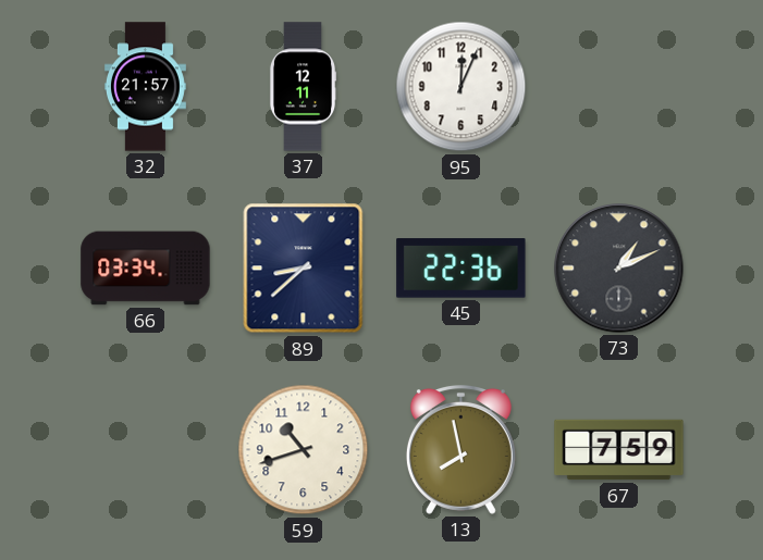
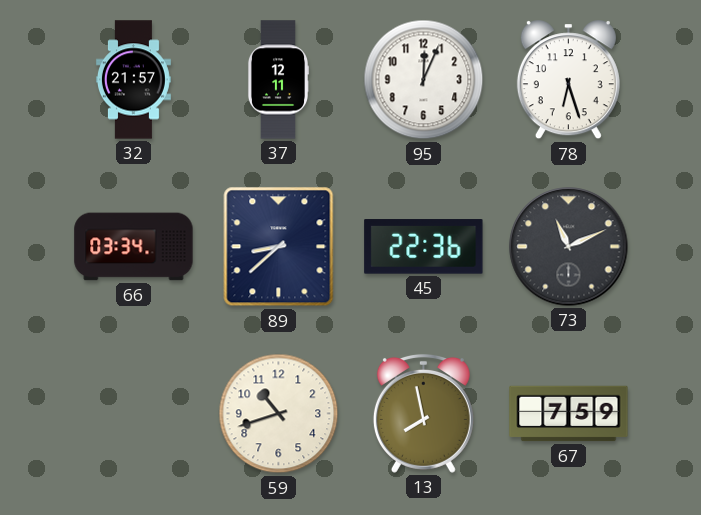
78: none -> 6:27
73: 1:11 -> 11:11
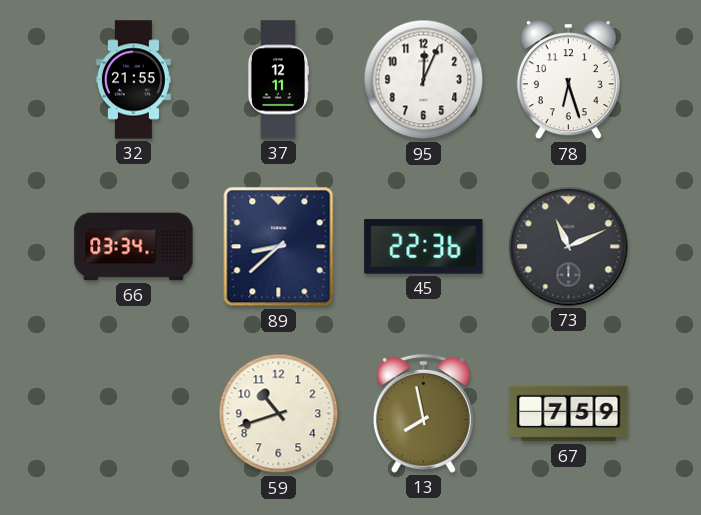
32: 21:57 -> 21:55
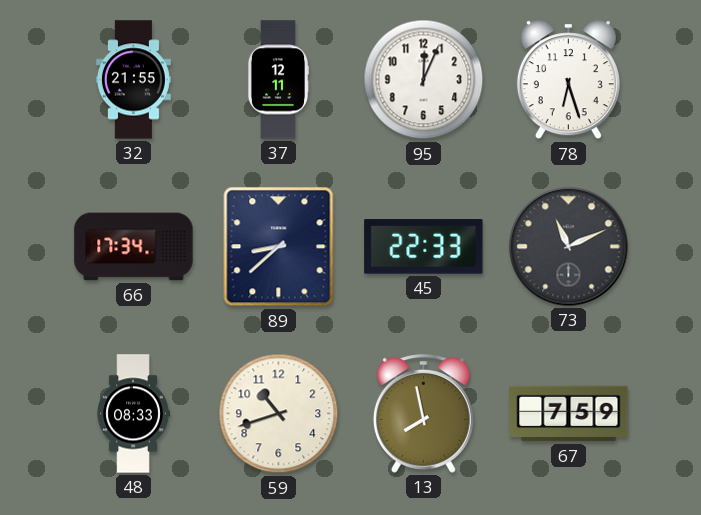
66: 03:34 -> 17:34
45: 22:36 -> 22:33
48: none -> 08:33
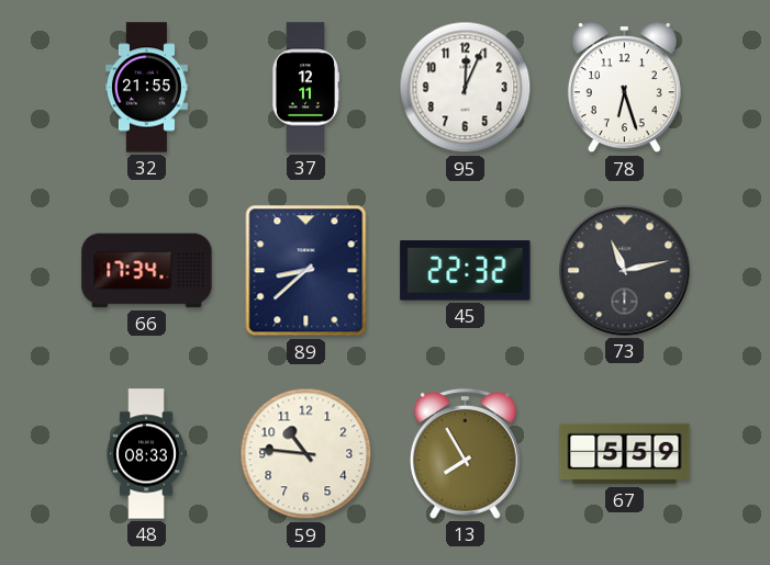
45: 22:33 -> 22:32
73: 11:11 -> 11:13
59: 10:42 -> 10:46
13: 7:58 -> 7:55
67: 7:59 -> 5:59
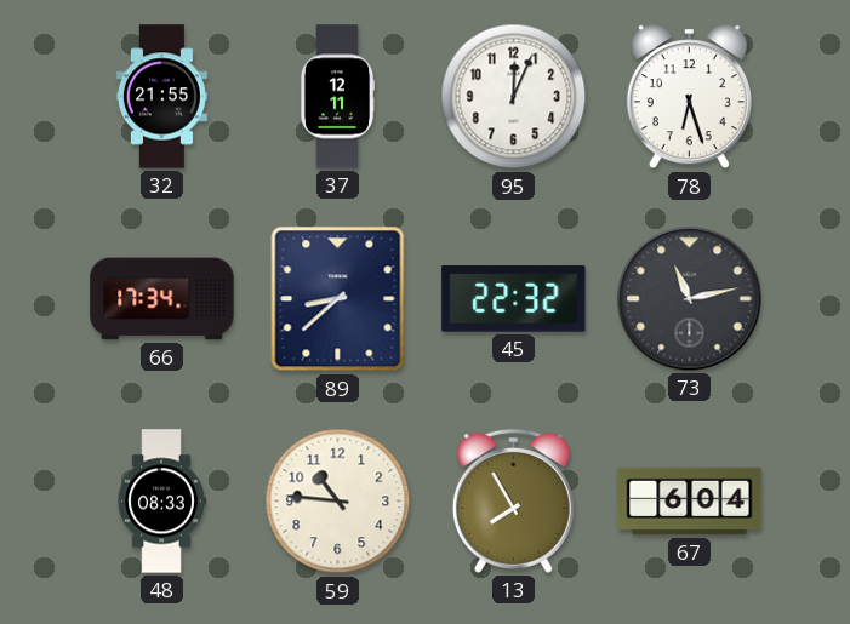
67: 5:59 -> 6:04
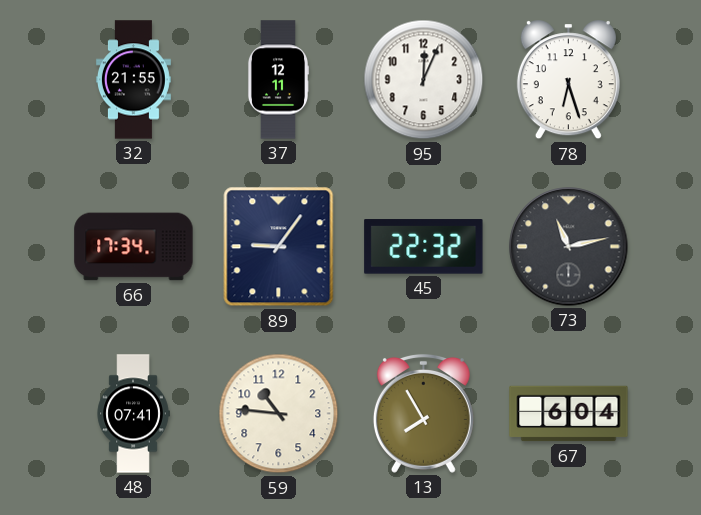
89: 8:38 -> 9:06
48: 08:33 -> 07:41
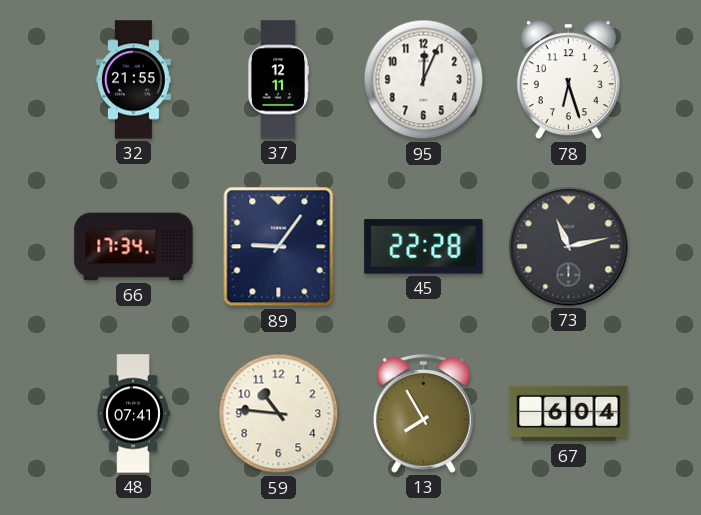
45: 22:32 -> 22:28
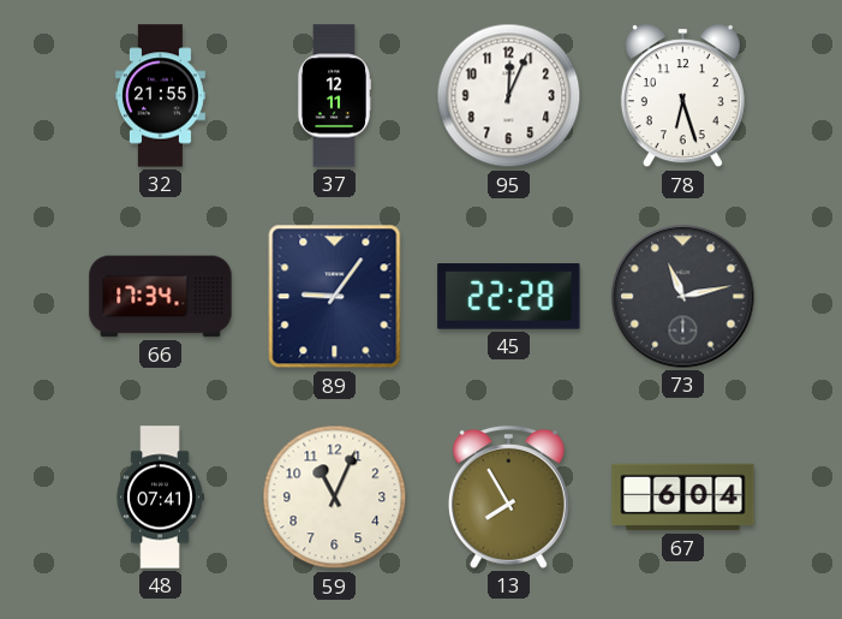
59: 10:46 -> 11:04
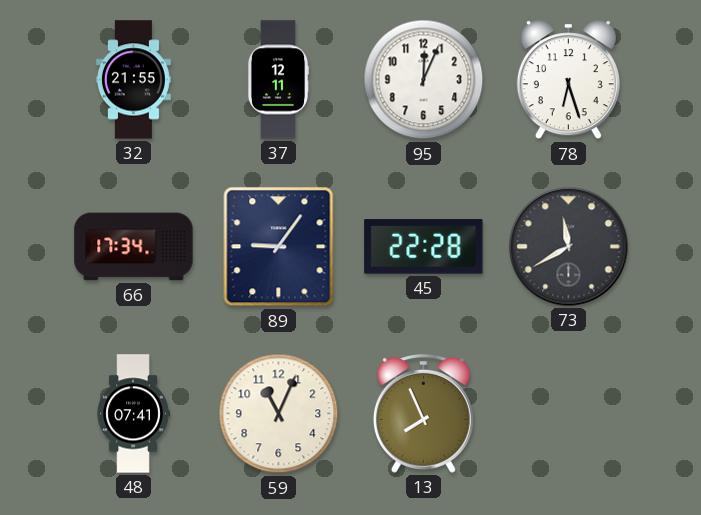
73: 11:13 -> 11:40
13: 7:55 -> 7:56
67: 6:04 -> none
